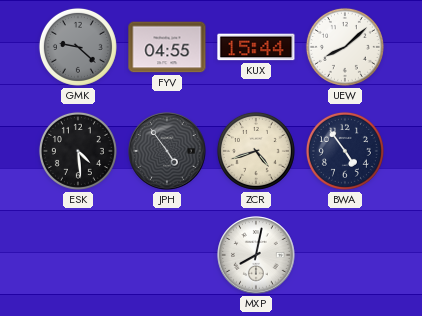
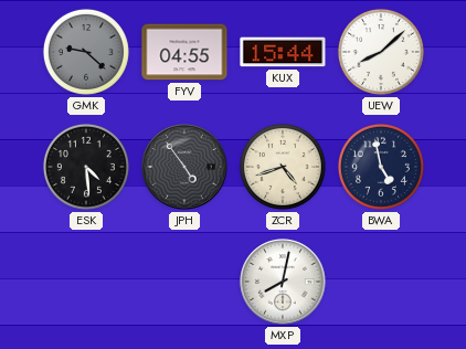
BWA: 4:54 -> 4:58
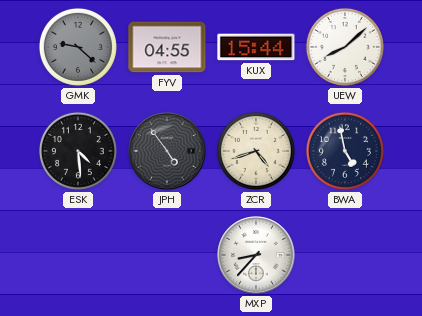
MXP: 8:02 -> 8:37
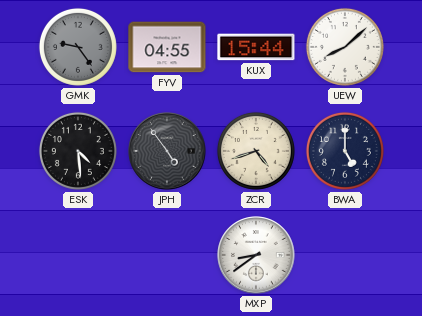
GMK: 9:22 -> 9:24
BWA: 4:58 -> 5:00
MXP: 8:37 -> 8:39
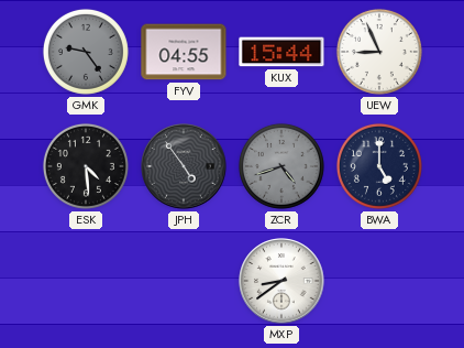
UEW: 8:08 -> 8:56
ZCR dial: cream -> grey
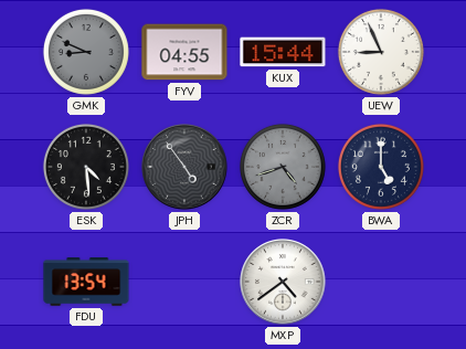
GMK: 9:24 -> 8:49
FDU: none -> 13:54
MXP: 8:39 -> 4:39
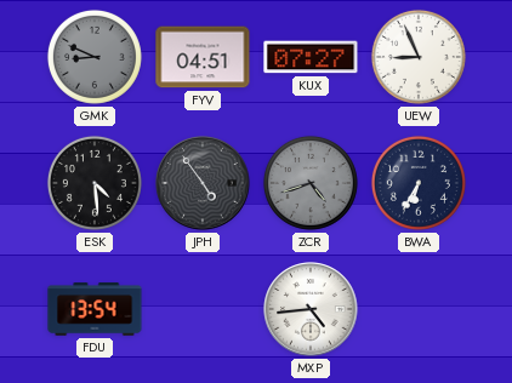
FYV: 04:55 -> 04:51
KUX: 15:44 -> 07:27
BWA: 5:00 -> 6:35
MXP: 4:39 -> 4:44
